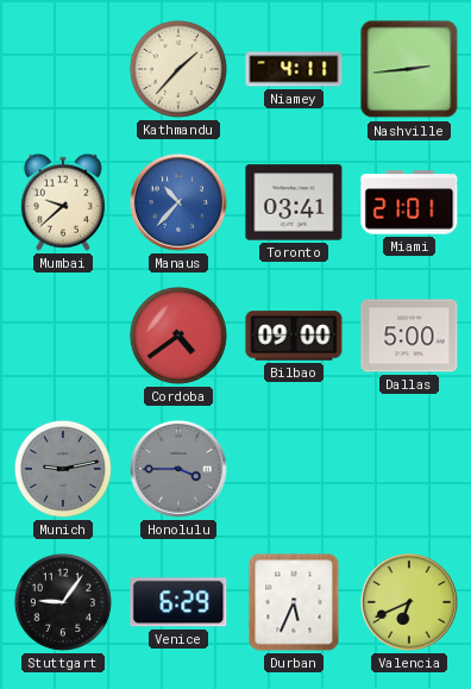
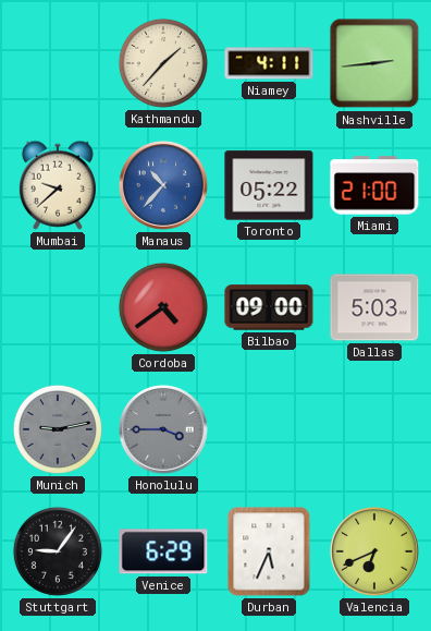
Toronto: 03:41 -> 05:22
Miami: 21:01 -> 21:00
Dallas: 5:00 -> 5:03
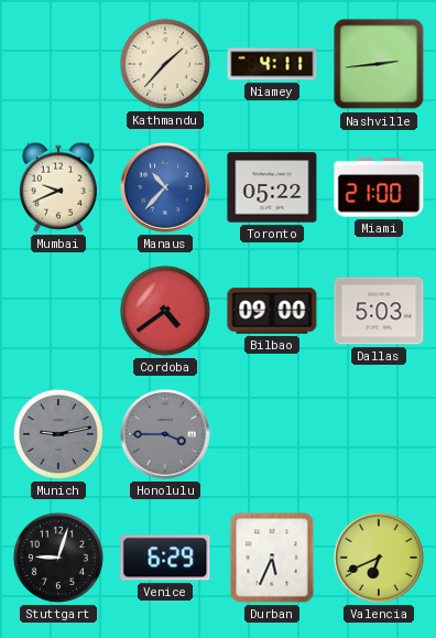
Mumbai: 9:38 -> 9:41
Stuttgart: 9:06 -> 9:03
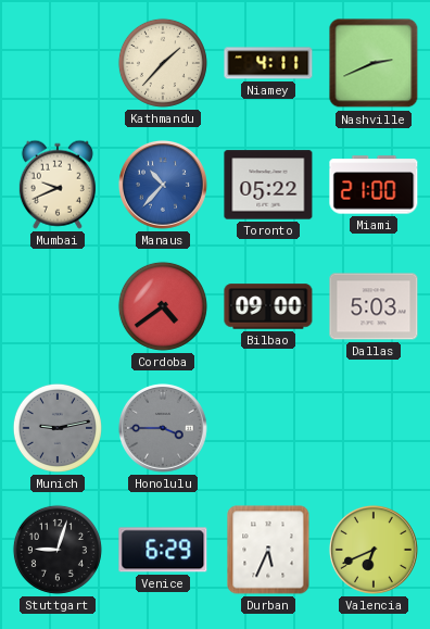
Nashville: 2:44 -> 2:41
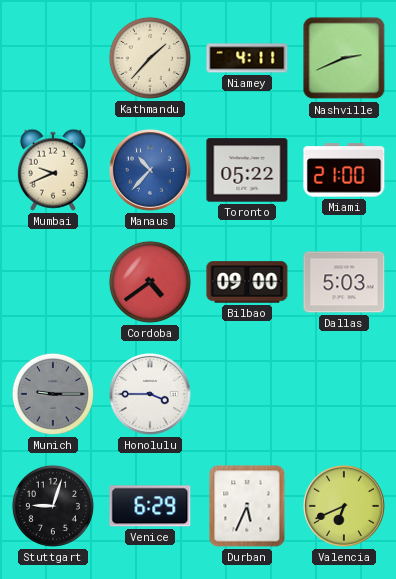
Munich: 9:13 -> 9:15
Honolulu dial: grey -> white
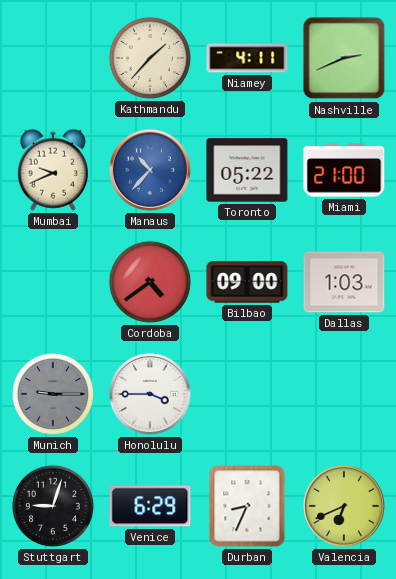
Dallas: 5:03 -> 1:03
Durban: 5:34 -> 8:34
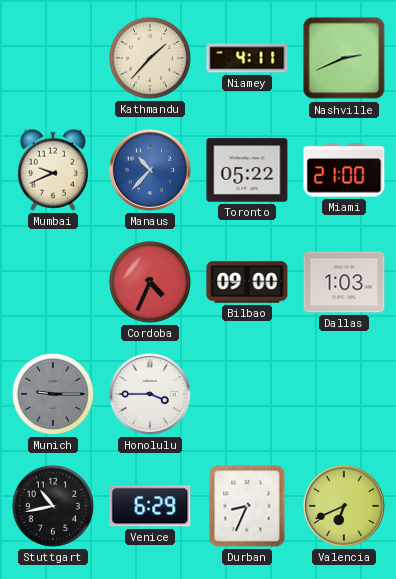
Cordoba: 4:39 -> 4:34
Stuttgart: 9:03 -> 10:43
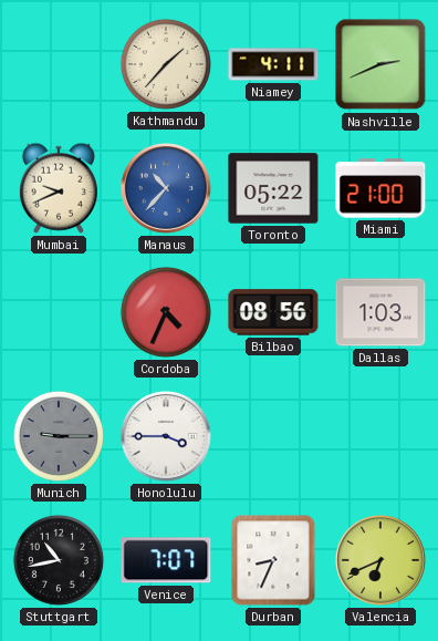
Bilbao: 09:00 -> 08:56
Venice: 6:29 -> 7:07
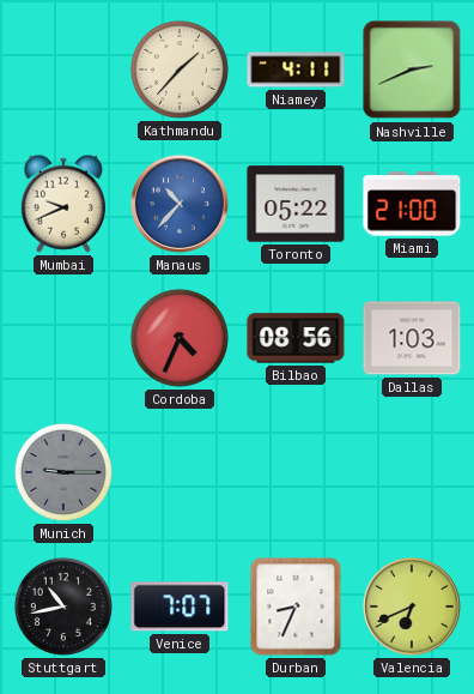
Honolulu: 3:45 -> none
